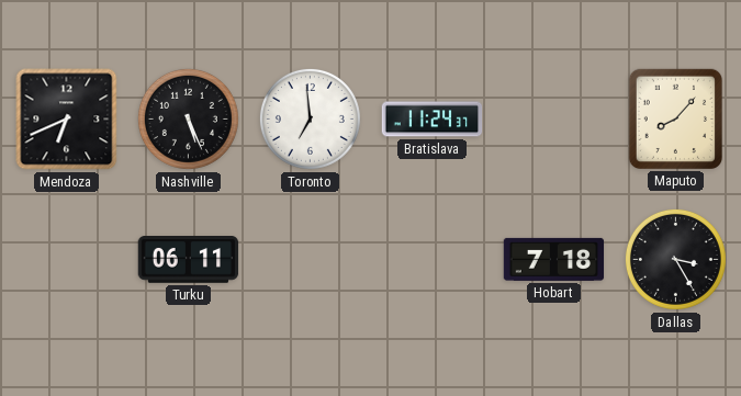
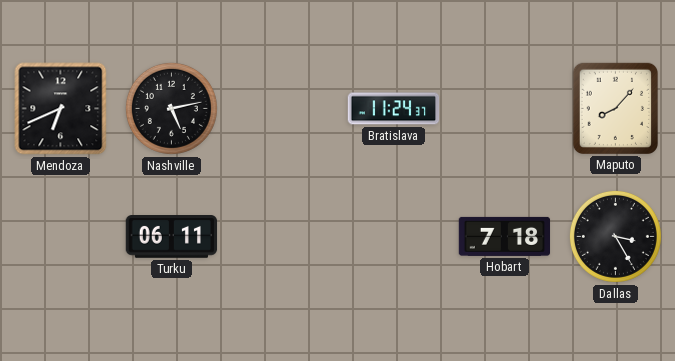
Nashville: 5:26 -> 5:13
Toronto: 6:59 -> none
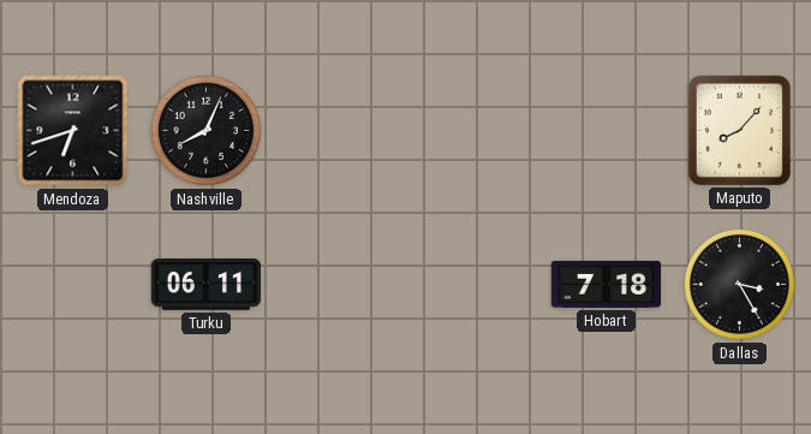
Mendoza: 6:41 -> 6:42
Nashville: 5:13 -> 8:04
Bratislava: 11:24 -> none
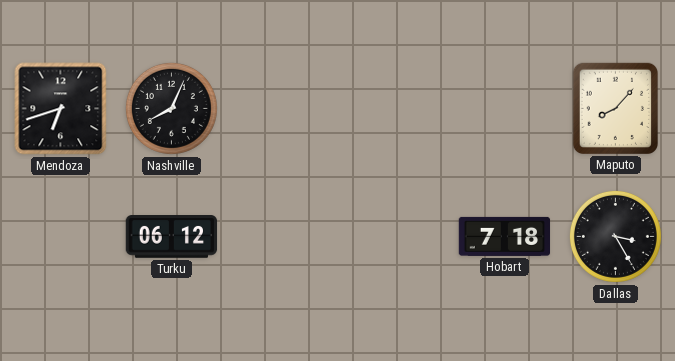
Turku: 06:11 -> 06:12
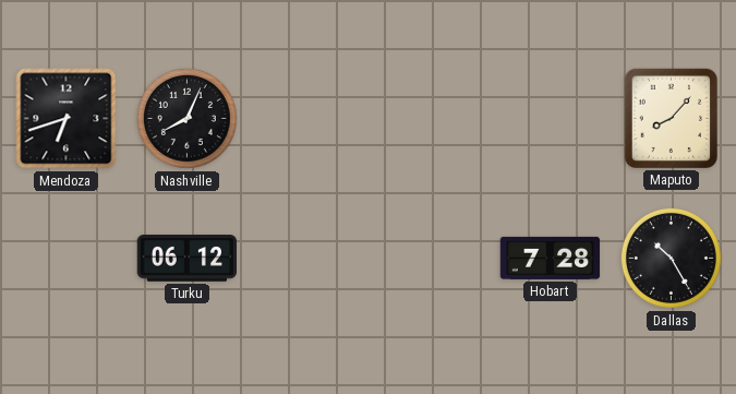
Hobart: 7:18 -> 7:28
Dallas: 3:25 -> 10:25
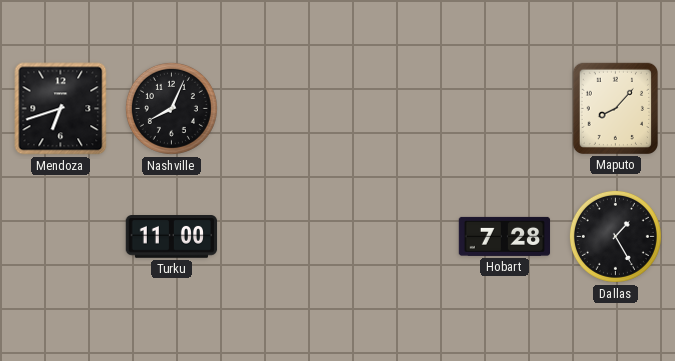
Turku: 06:12 -> 11:00
Dallas: 10:25 -> 1:25
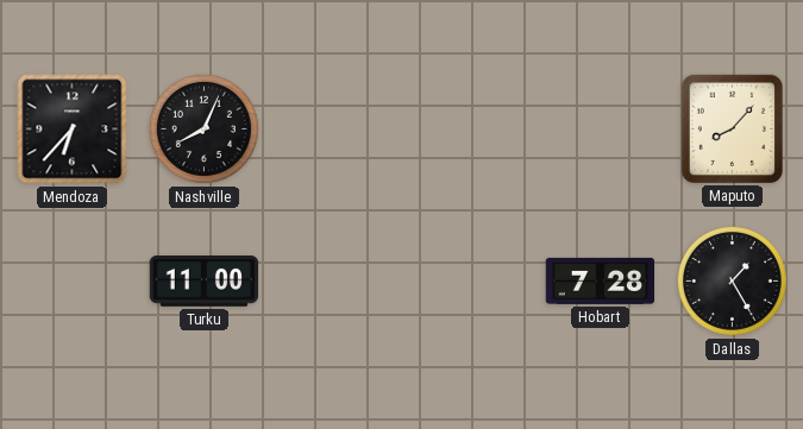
Mendoza: 6:42 -> 6:37
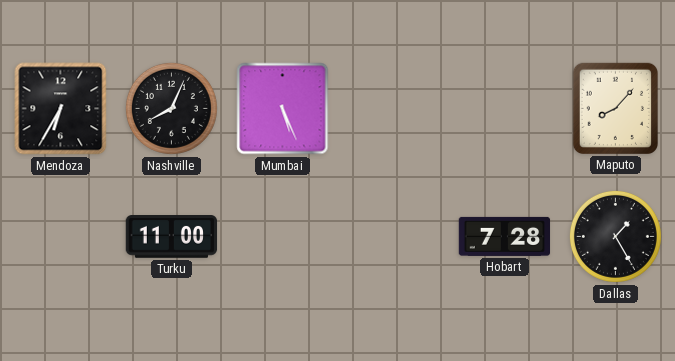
Mendoza: 6:37 -> 6:35
Mumbai: none -> 5:26
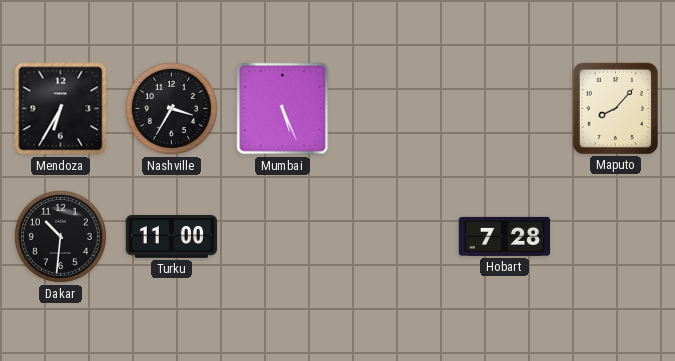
Nashville: 8:04 -> 3:35
Dakar: none -> 10:31
Dallas: 1:25 -> none
